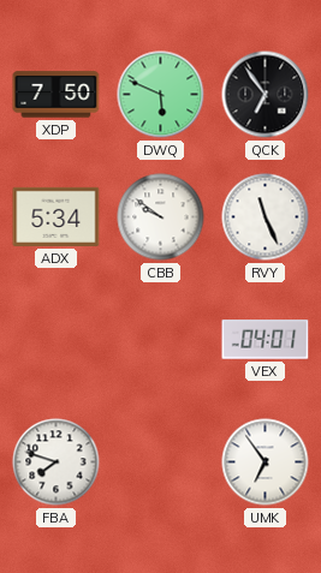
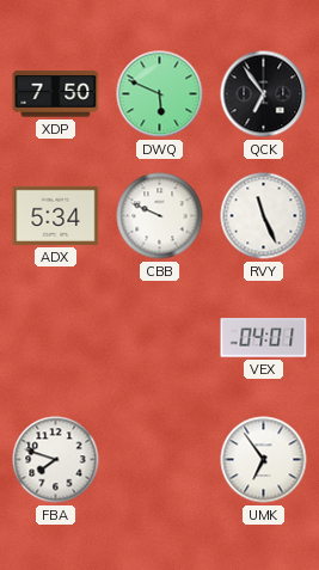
CBB: 9:51 -> 9:49
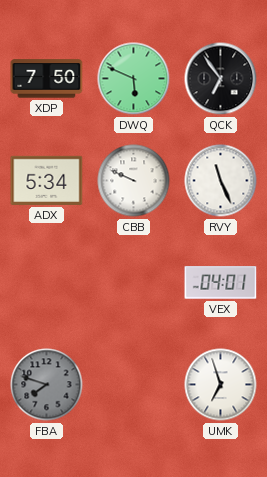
FBA dial: white -> grey
UMK: 6:54 -> 6:57
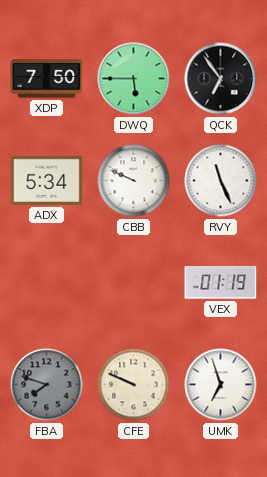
DWQ: 5:49 -> 5:45
VEX: 04:01 -> 01:19
CFE: none -> 9:49
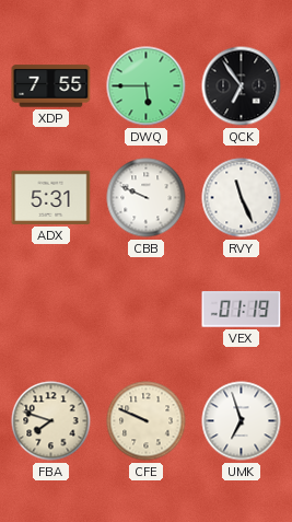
XDP: 7:50 -> 7:55
ADX: 5:34 -> 5:31
FBA dial: grey -> cream
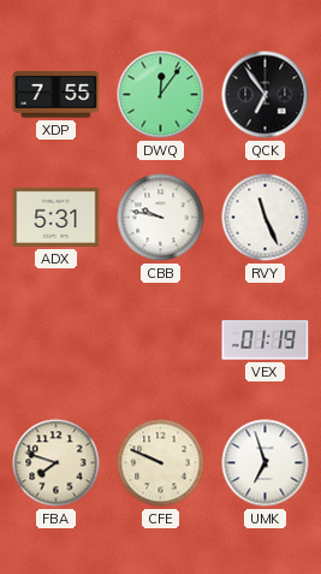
DWQ: 5:45 -> 12:06
CBB: 9:49 -> 9:47
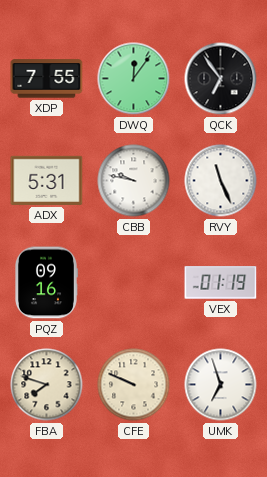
PQZ: none -> 09:16
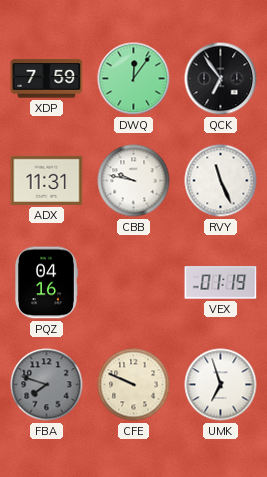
XDP: 7:55 -> 7:59
ADX: 5:31 -> 11:31
PQZ: 09:16 -> 04:16
FBA dial: cream -> grey
